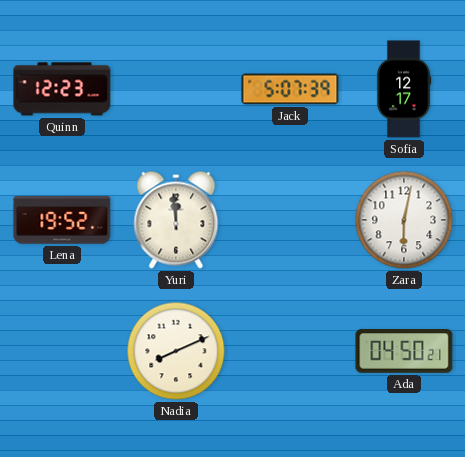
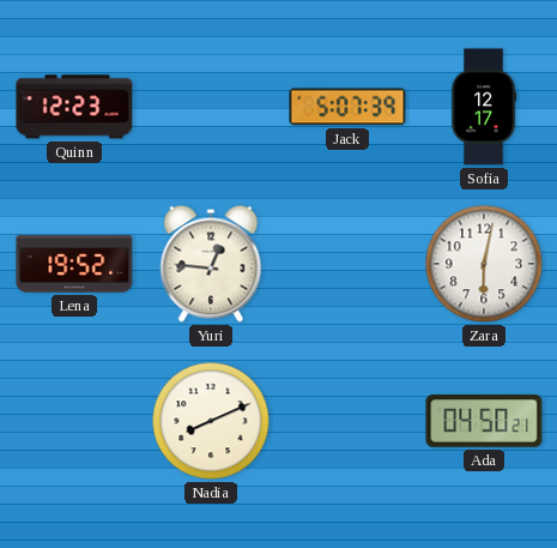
Yuri: 11:59 -> 12:46
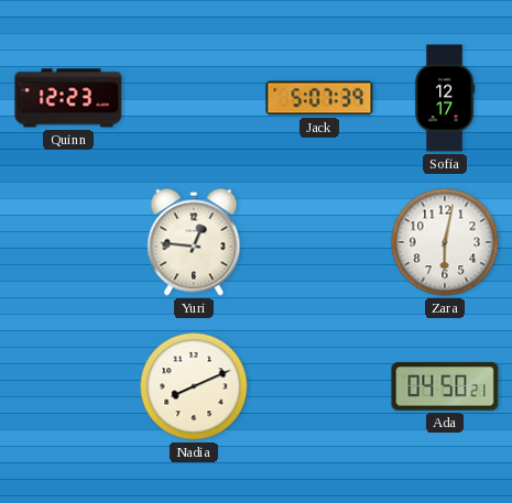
Lena: 19:52 -> none
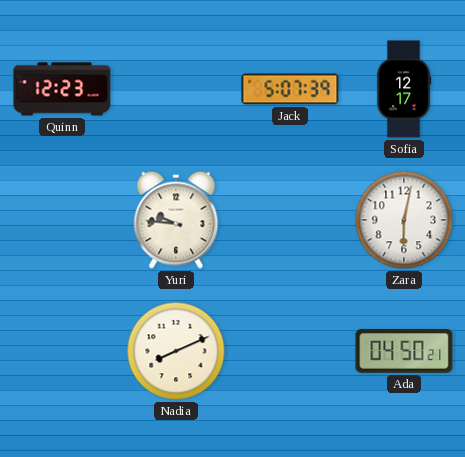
Yuri: 12:46 -> 9:46
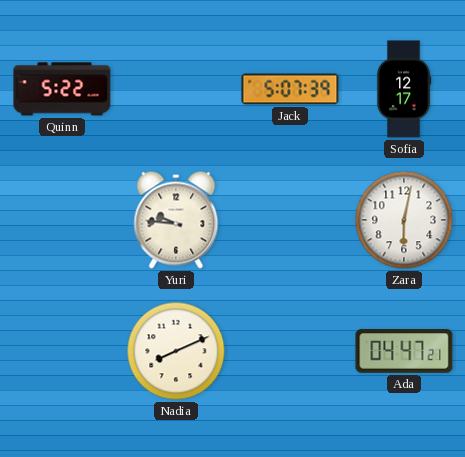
Quinn: 12:23 -> 5:22
Ada: 04:50 -> 04:47
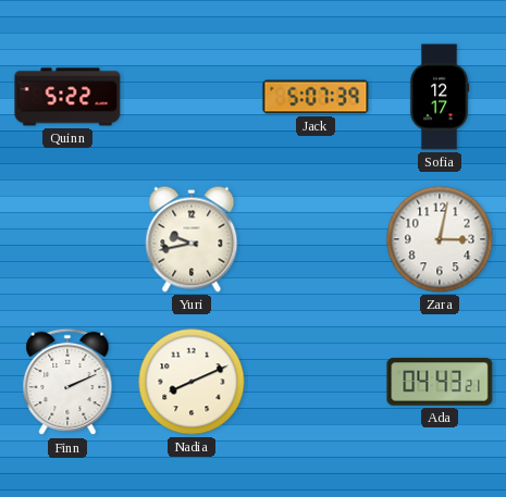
Yuri: 9:46 -> 9:43
Zara: 6:02 -> 3:02
Finn: none -> 2:11
Ada: 04:47 -> 04:43
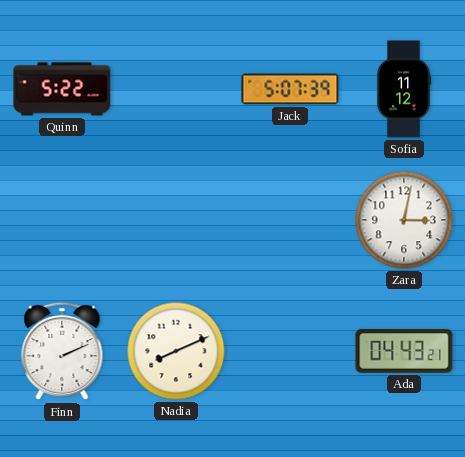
Sofia: 12:17 -> 11:12
Yuri: 9:43 -> none
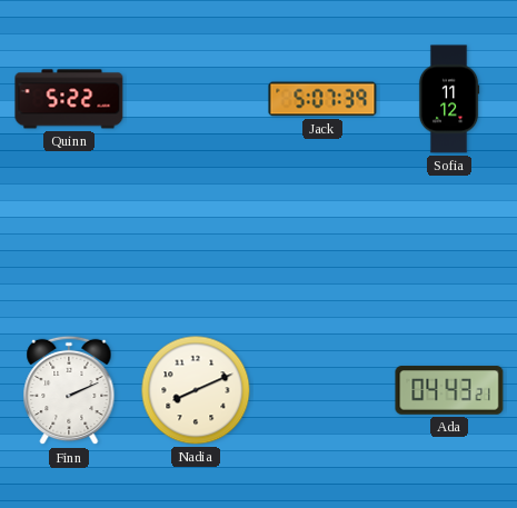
Zara: 3:02 -> none
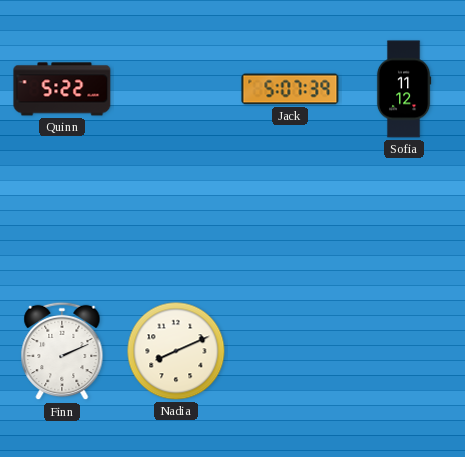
Ada: 04:43 -> none
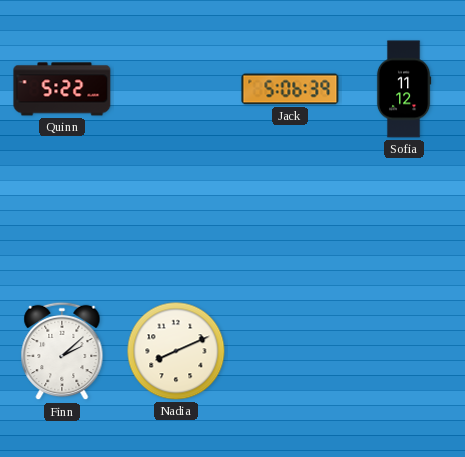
Jack: 5:07 -> 5:06
Finn: 2:11 -> 2:08
